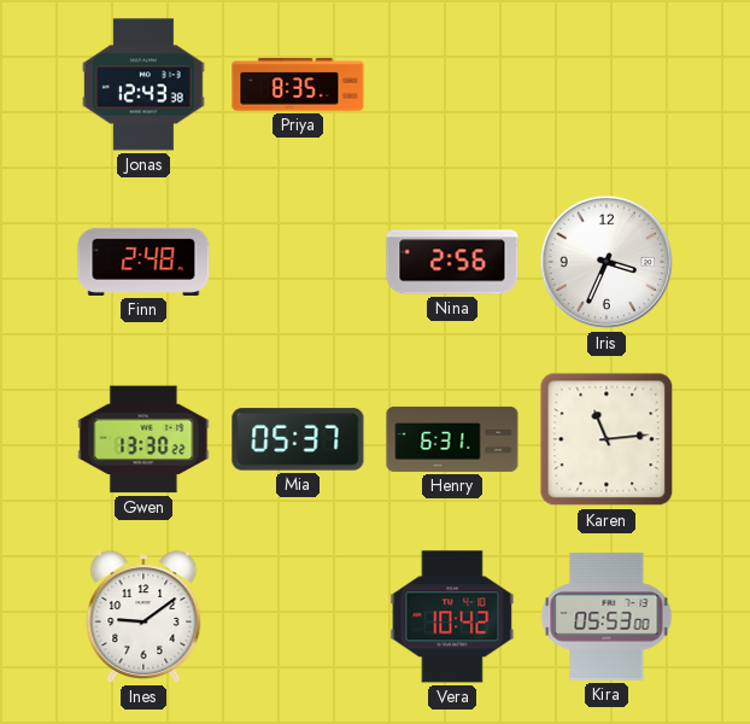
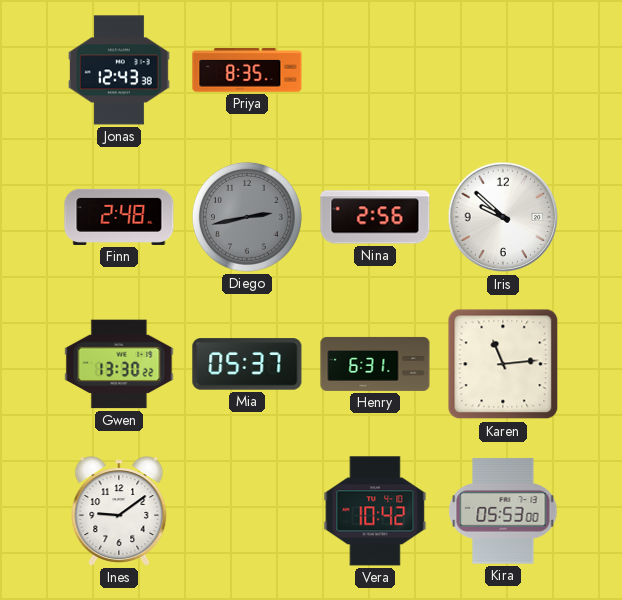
Diego: none -> 2:43
Iris: 3:34 -> 9:52
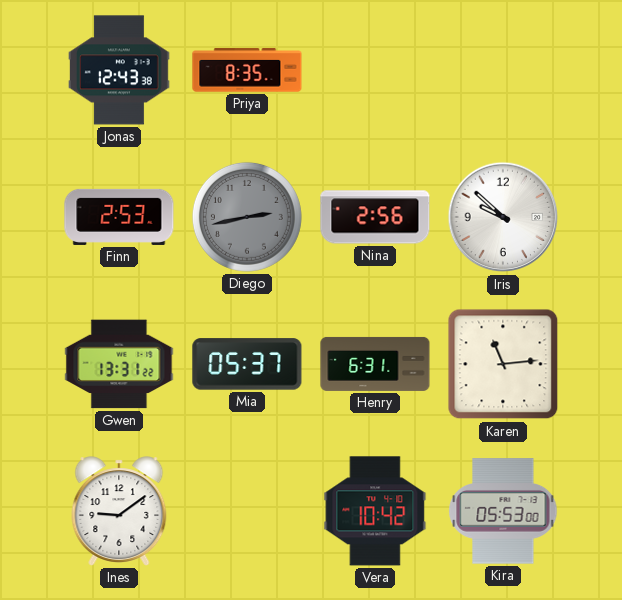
Finn: 2:48 -> 2:53
Gwen: 13:30 -> 13:31
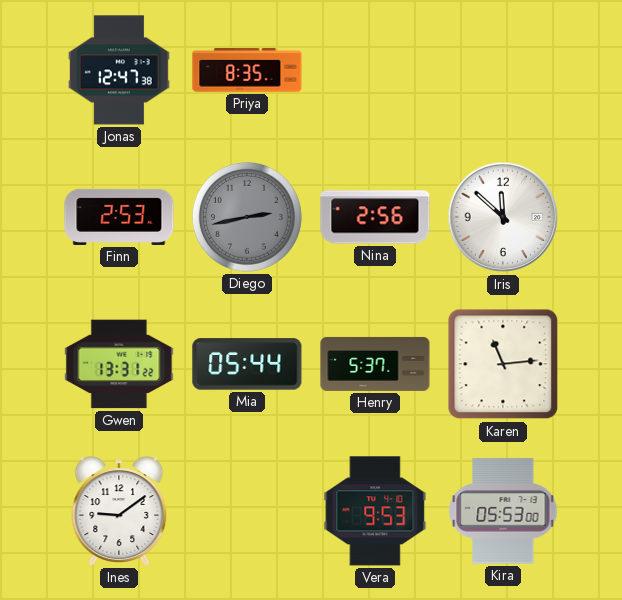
Jonas: 12:43 -> 12:47
Iris: 9:52 -> 11:52
Mia: 05:37 -> 05:44
Henry: 6:31 -> 5:37
Vera: 10:42 -> 9:53
